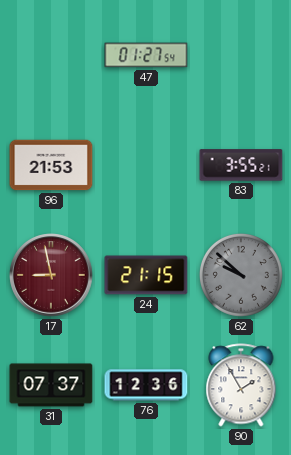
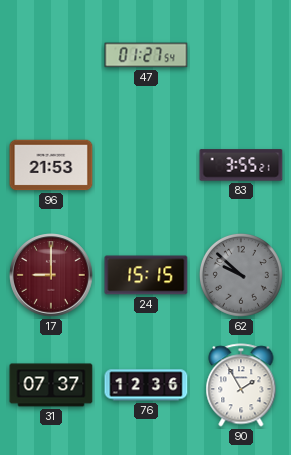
17: 8:58 -> 9:00
24: 21:15 -> 15:15
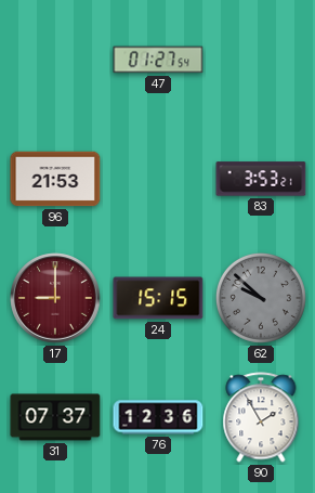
83: 3:55 -> 3:53
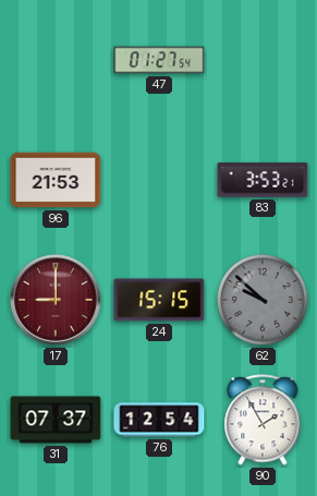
76: 12:36 -> 12:54
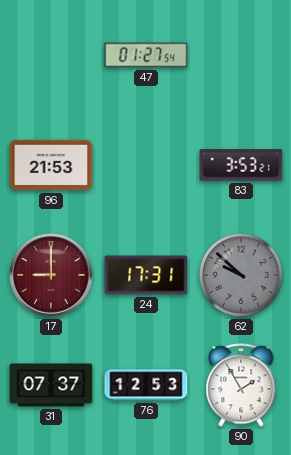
24: 15:15 -> 17:31
76: 12:54 -> 12:53
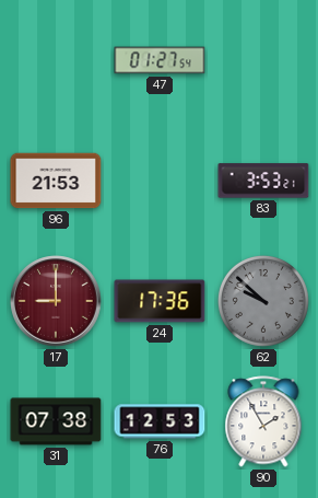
24: 17:31 -> 17:36
31: 07:37 -> 07:38
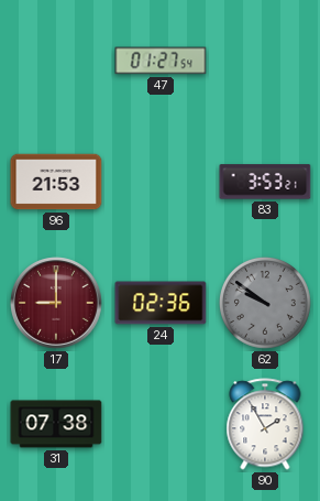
24: 17:36 -> 02:36
62: 9:52 -> 9:51
76: 12:53 -> none
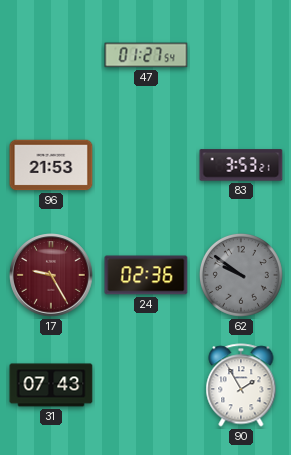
17: 9:00 -> 9:25
31: 07:38 -> 07:43
